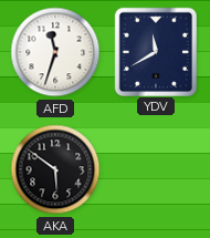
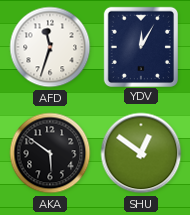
YDV: 11:40 -> 12:05
SHU: none -> 12:51
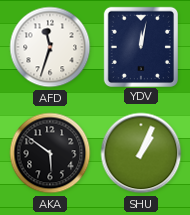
YDV: 12:05 -> 12:02
SHU: 12:51 -> 1:04
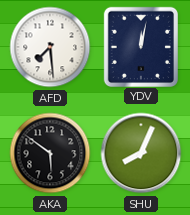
AFD: 11:33 -> 7:29
SHU: 1:04 -> 8:04
